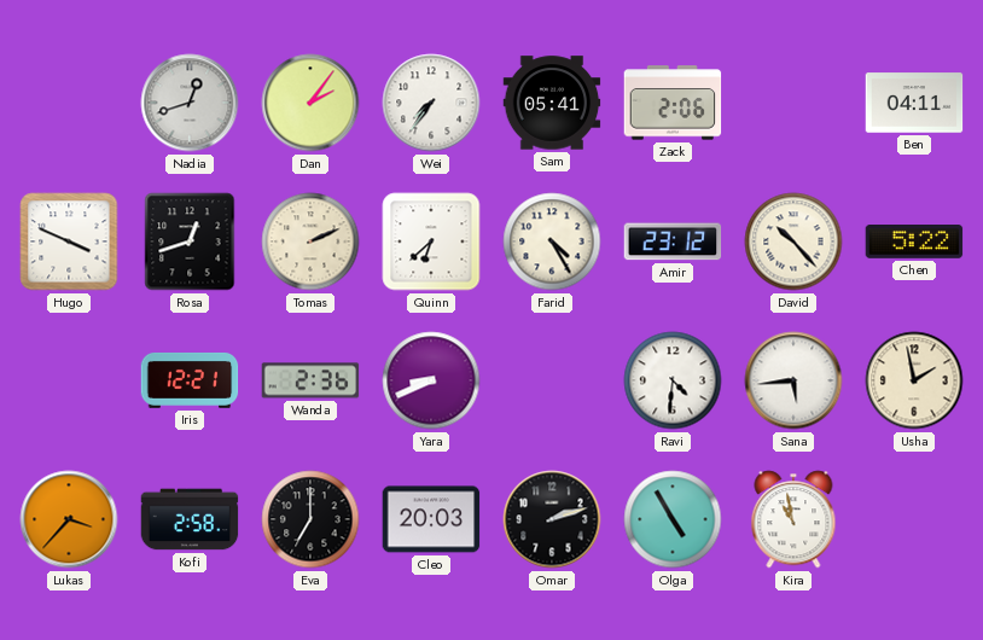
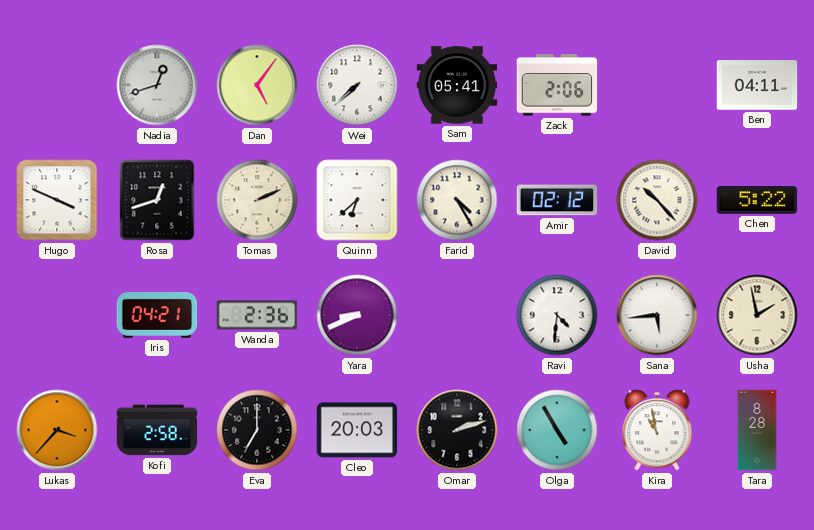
Dan: 2:06 -> 5:06
Wei: 7:36 -> 7:38
Amir: 23:12 -> 02:12
Iris: 12:21 -> 04:21
Tara: none -> 8:28
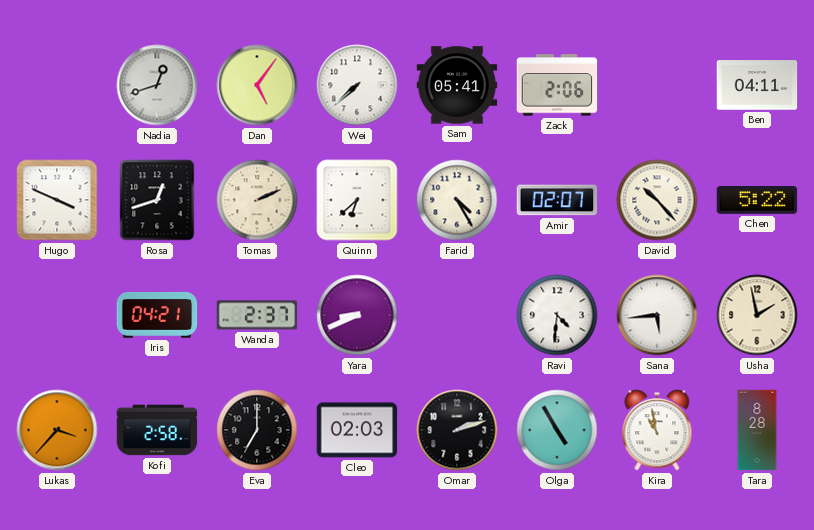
Amir: 02:12 -> 02:07
Wanda: 2:36 -> 2:37
Cleo: 20:03 -> 02:03
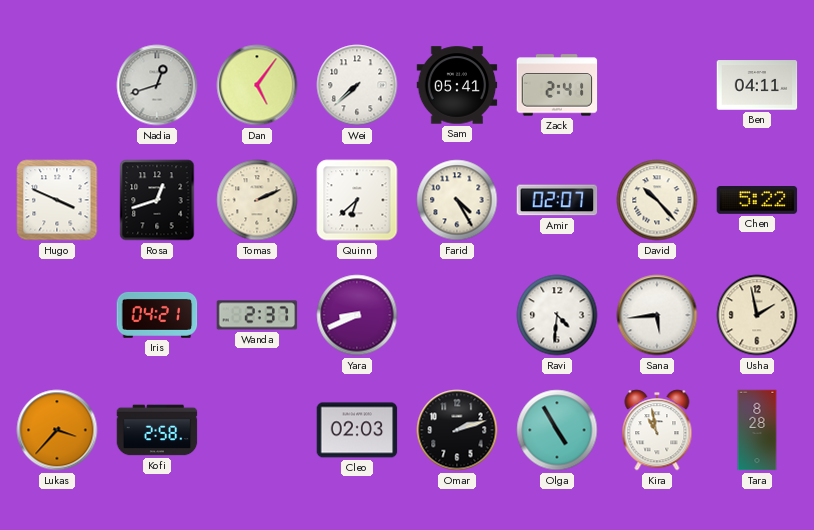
Zack: 2:06 -> 2:41
Eva: 7:00 -> none
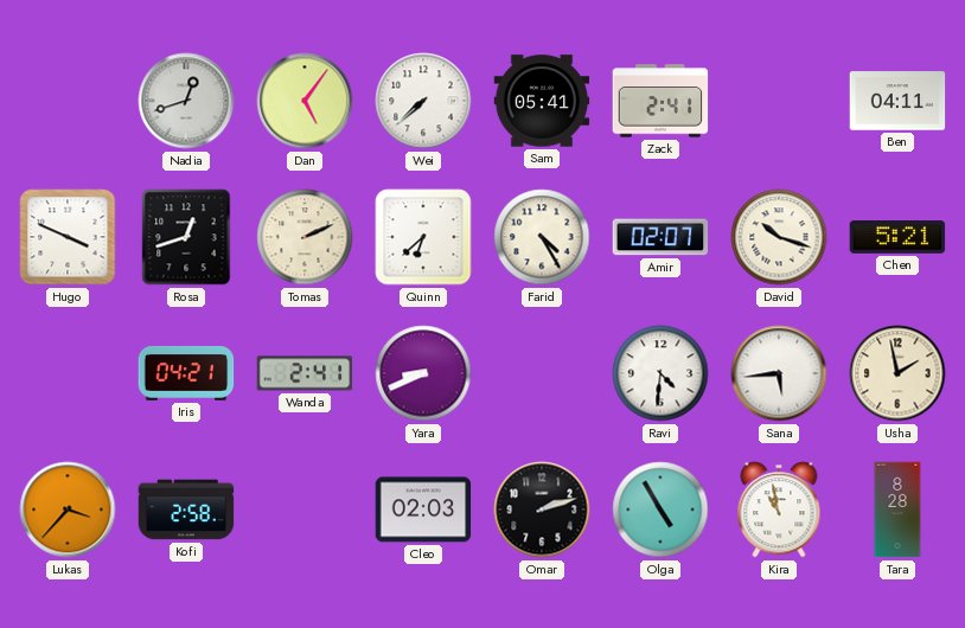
David: 10:23 -> 10:18
Chen: 5:22 -> 5:21
Wanda: 2:37 -> 2:41
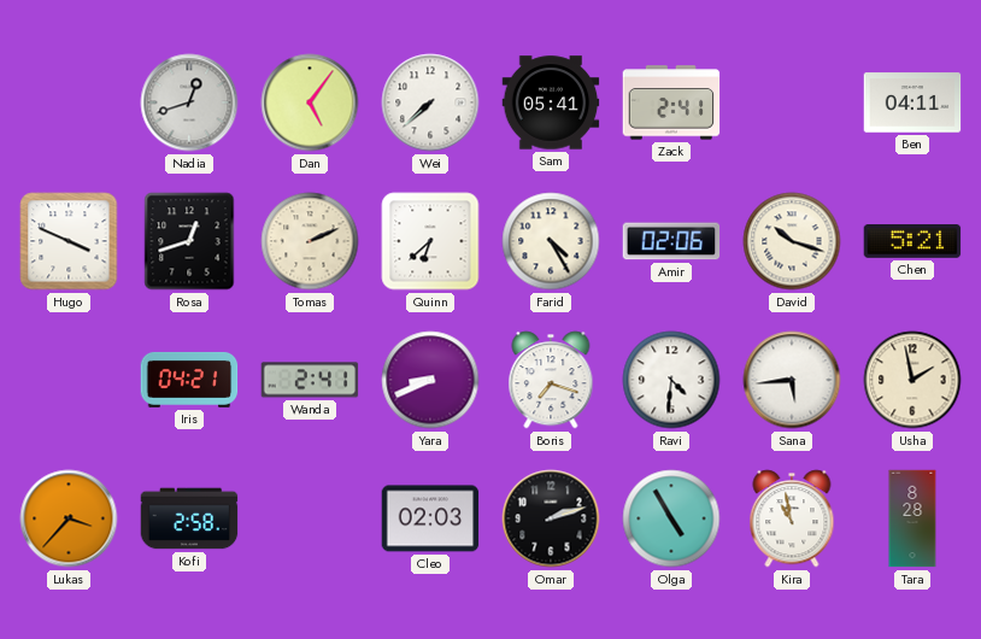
Amir: 02:07 -> 02:06
Boris: none -> 7:18
